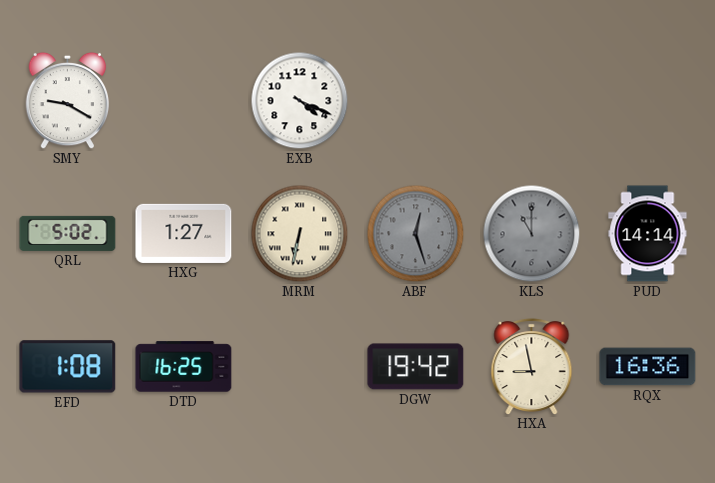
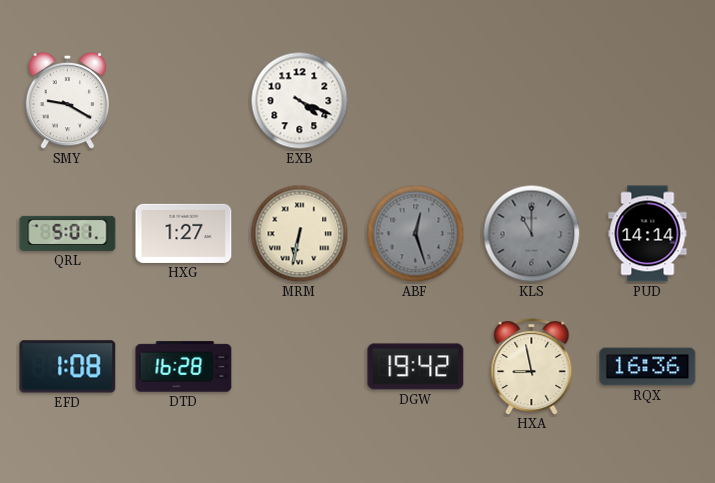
QRL: 5:02 -> 5:01
DTD: 16:25 -> 16:28
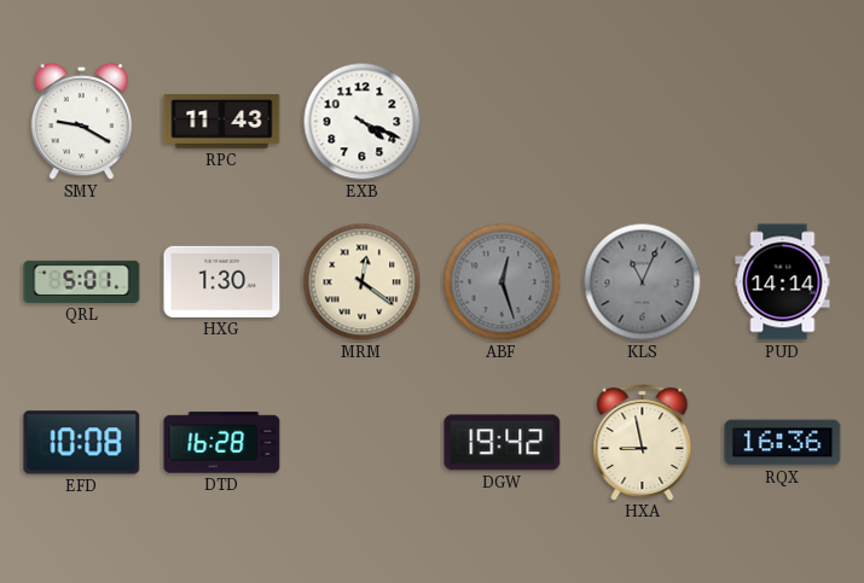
RPC: none -> 11:43
HXG: 1:27 -> 1:30
MRM: 6:32 -> 12:21
KLS: 11:00 -> 11:04
EFD: 1:08 -> 10:08
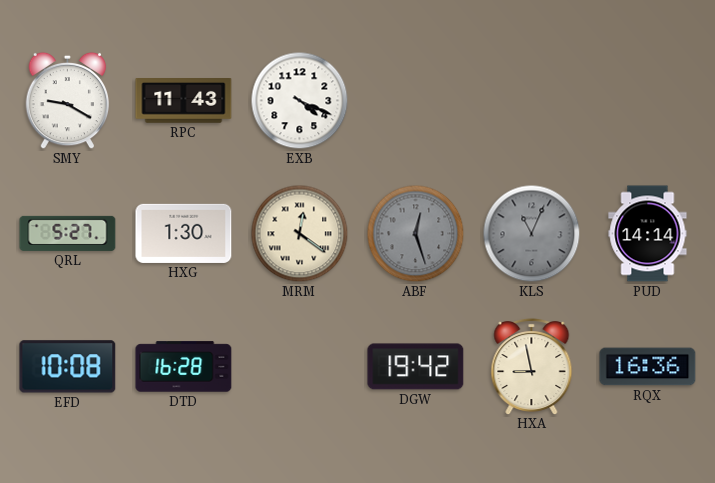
QRL: 5:01 -> 5:27
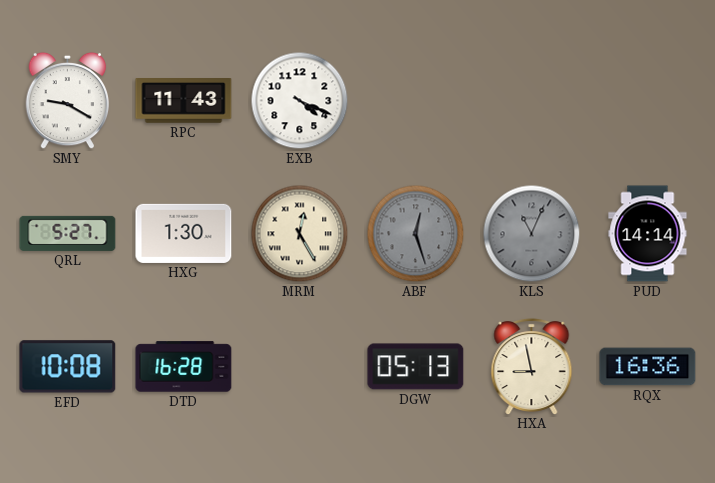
MRM: 12:21 -> 12:25
DGW: 19:42 -> 05:13
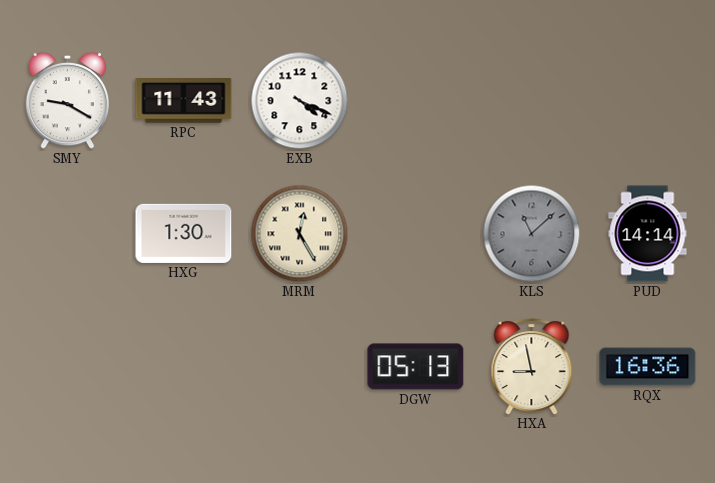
QRL: 5:27 -> none
ABF: 12:27 -> none
KLS: 11:04 -> 11:08
EFD: 10:08 -> none
DTD: 16:28 -> none
